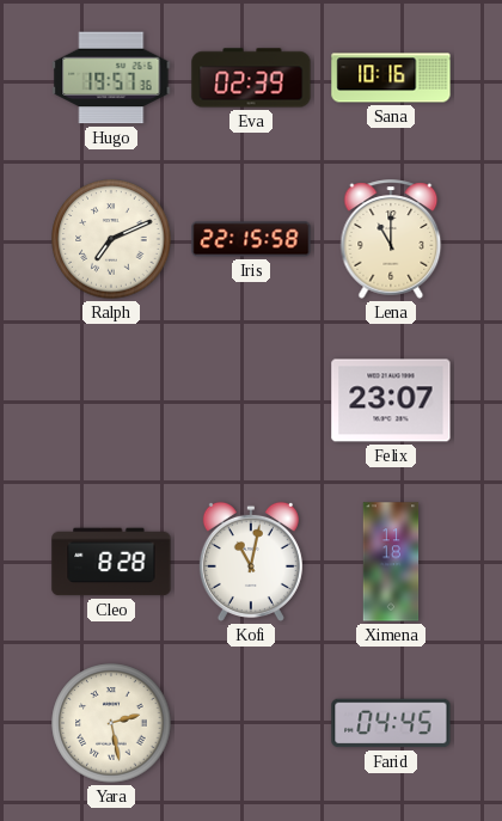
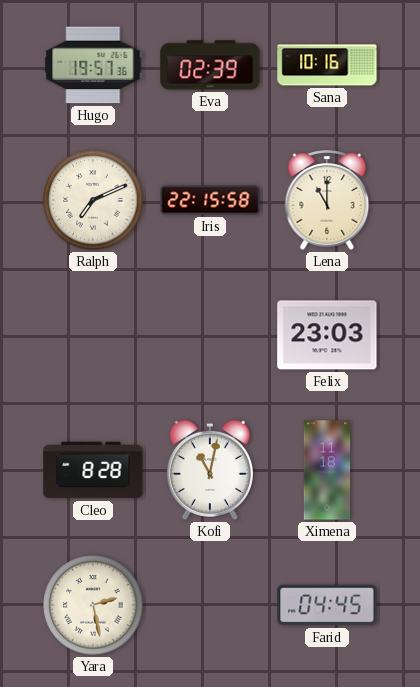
Felix: 23:07 -> 23:03
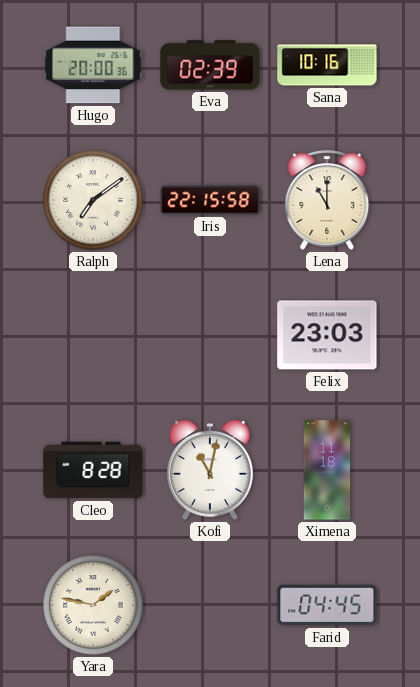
Hugo: 19:57 -> 20:00
Ralph: 7:11 -> 7:09
Yara: 2:28 -> 1:47
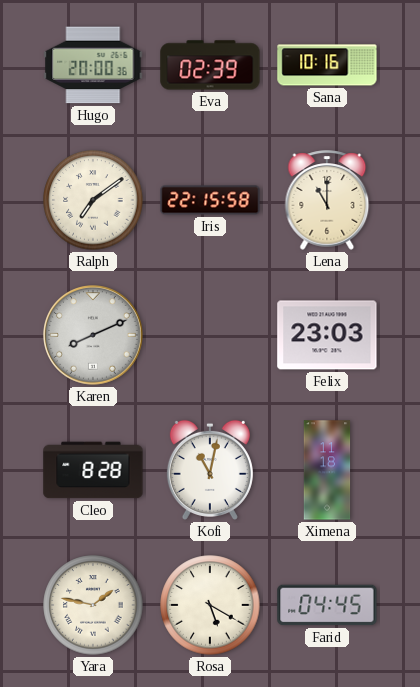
Karen: none -> 8:11
Rosa: none -> 5:20
